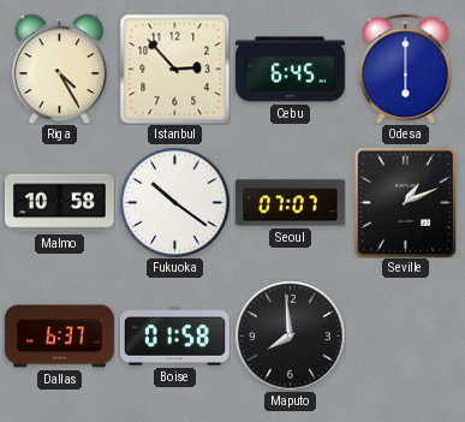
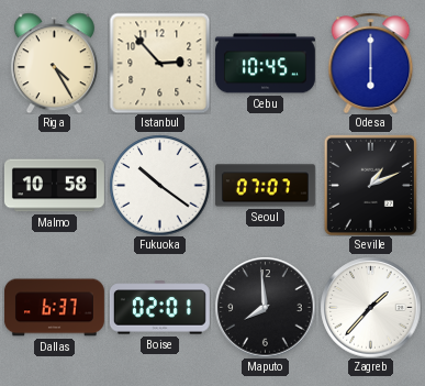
Cebu: 6:45 -> 10:45
Boise: 01:58 -> 02:01
Zagreb: none -> 1:37
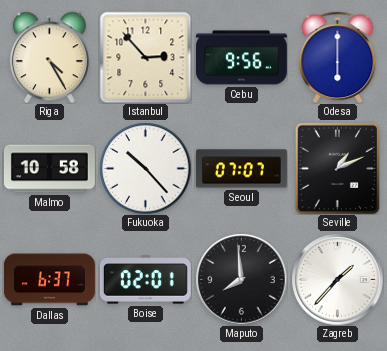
Cebu: 10:45 -> 9:56
Fukuoka: 10:21 -> 10:23
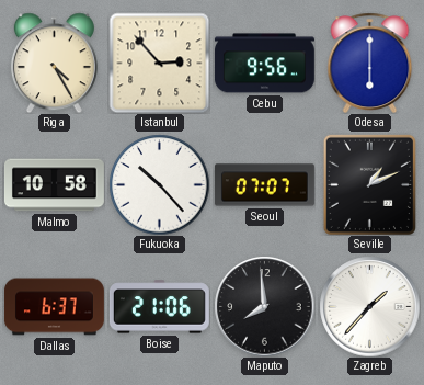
Boise: 02:01 -> 21:06
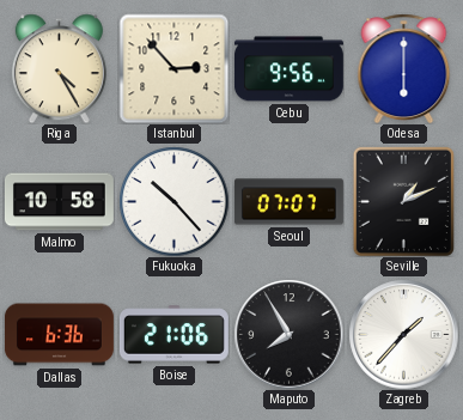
Dallas: 6:37 -> 6:36
Maputo: 7:59 -> 7:55
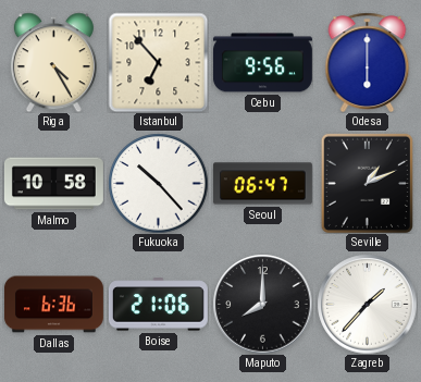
Istanbul: 2:53 -> 6:53
Seoul: 07:07 -> 06:47
Maputo: 7:55 -> 8:00
